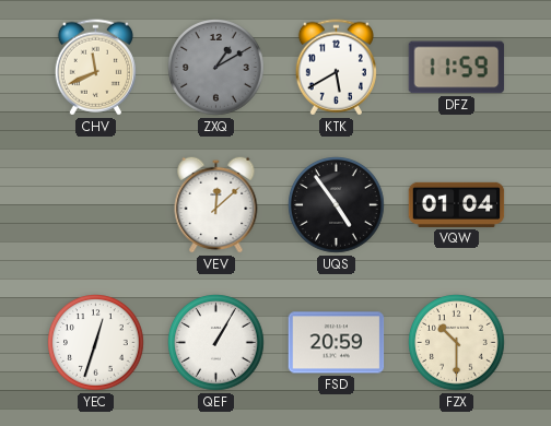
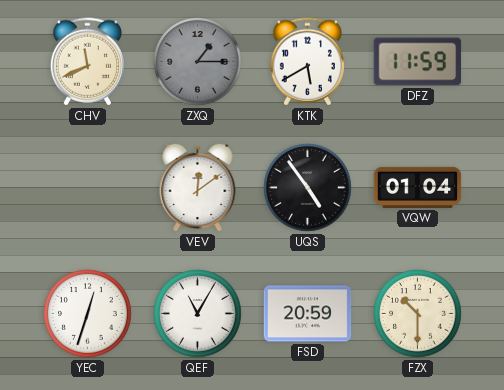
ZXQ: 1:10 -> 1:15
VEV: 12:08 -> 12:09
QEF: 1:05 -> 11:05
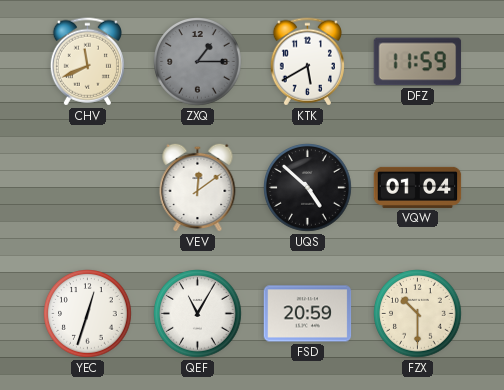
UQS: 4:54 -> 4:52
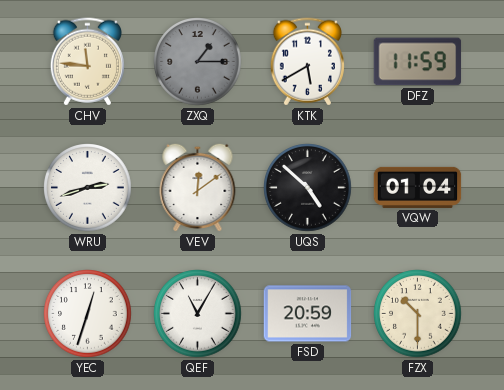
CHV: 11:41 -> 11:46
WRU: none -> 2:42
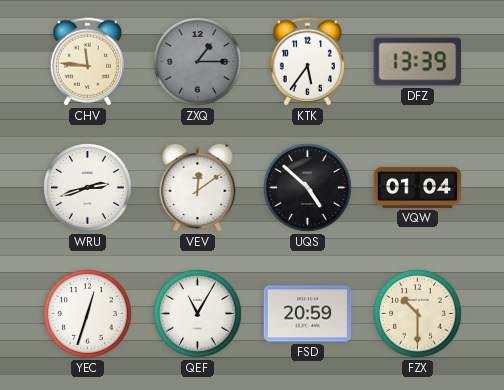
KTK: 5:40 -> 5:36
DFZ: 11:59 -> 13:39
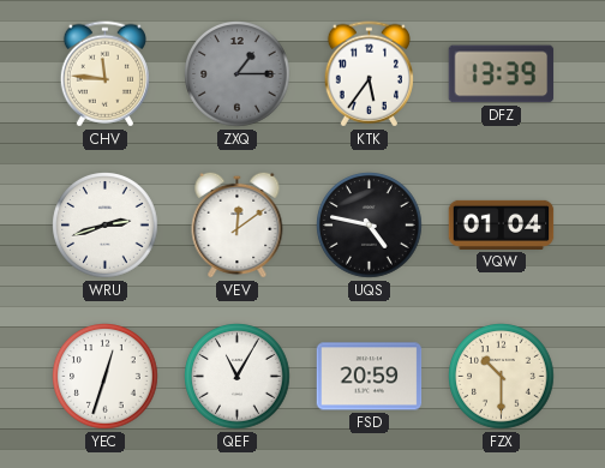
UQS: 4:52 -> 4:47
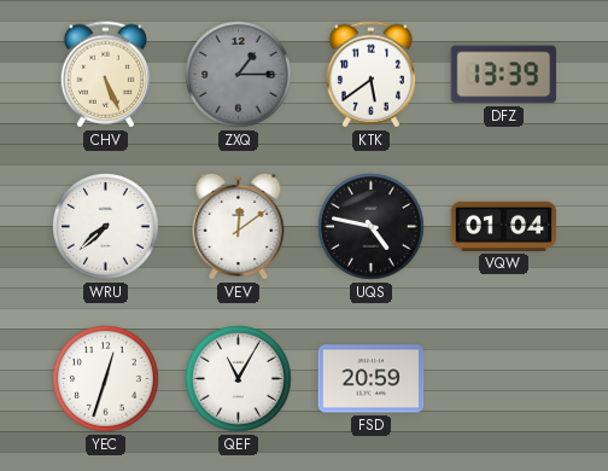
CHV: 11:46 -> 5:26
KTK: 5:36 -> 5:39
WRU: 2:42 -> 7:38
FZX: 10:30 -> none
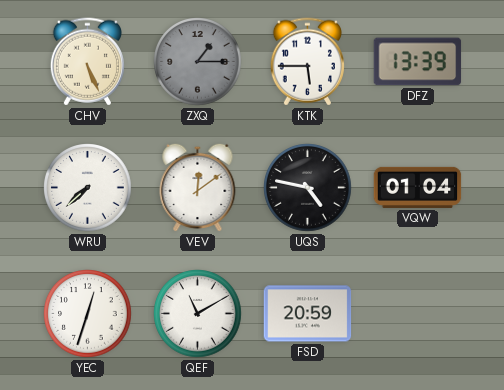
KTK: 5:39 -> 5:45
QEF: 11:05 -> 11:10
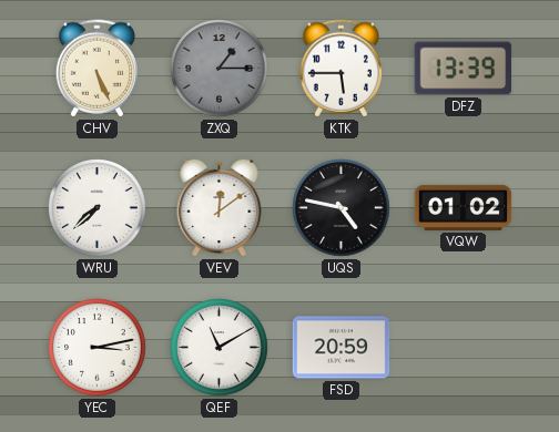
VQW: 01:04 -> 01:02
YEC: 12:33 -> 3:13
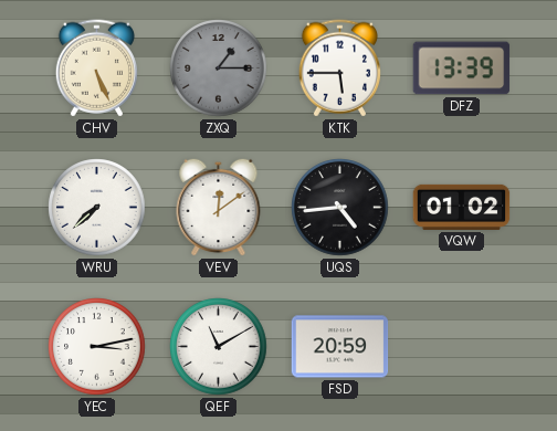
UQS: 4:47 -> 4:44
